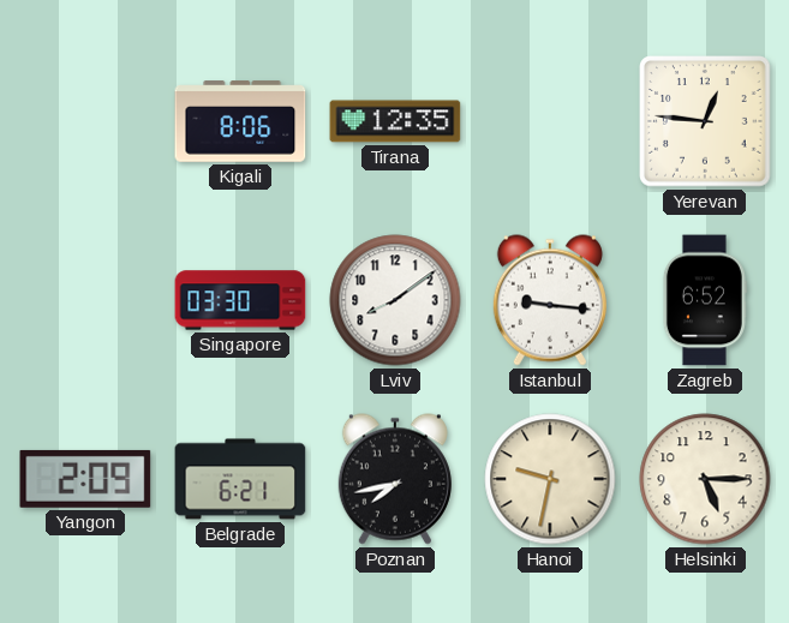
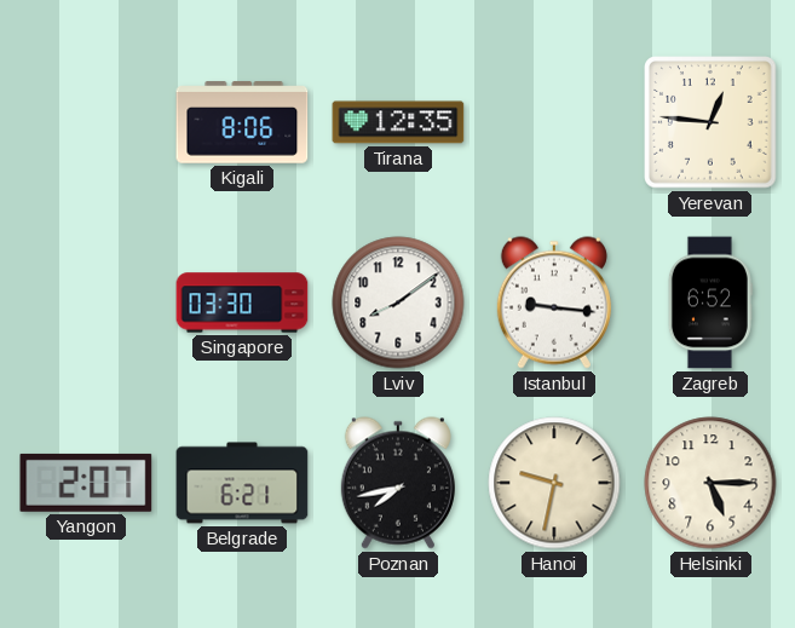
Yangon: 2:09 -> 2:07
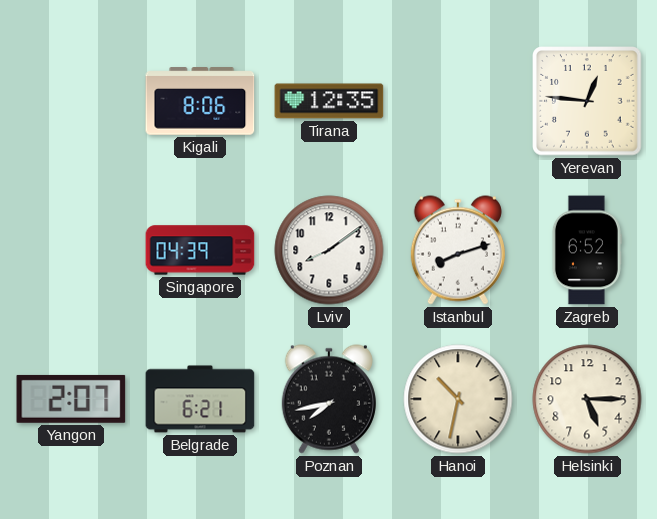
Singapore: 03:30 -> 04:39
Istanbul: 9:16 -> 8:12
Hanoi: 9:32 -> 10:32
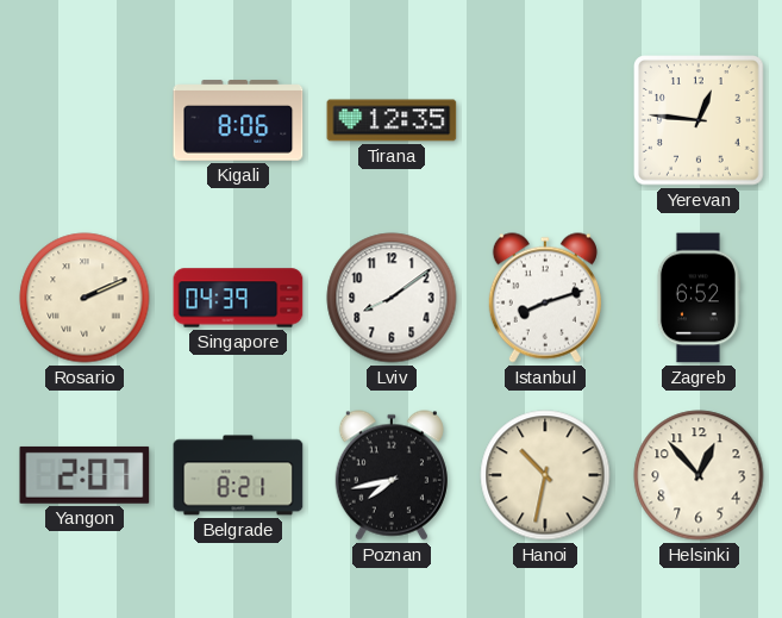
Rosario: none -> 2:11
Belgrade: 6:21 -> 8:21
Helsinki: 5:15 -> 12:53
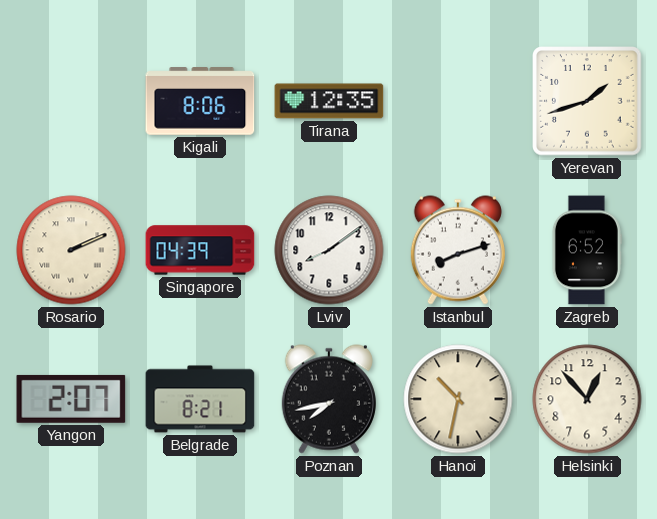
Yerevan: 12:46 -> 1:42
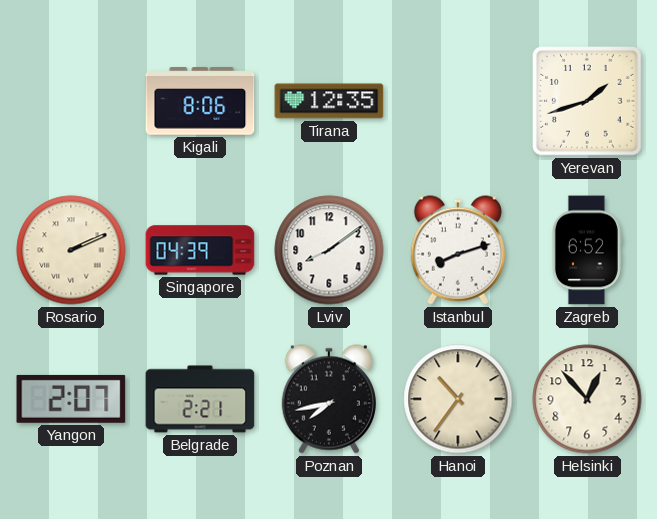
Belgrade: 8:21 -> 2:21
Hanoi: 10:32 -> 10:36
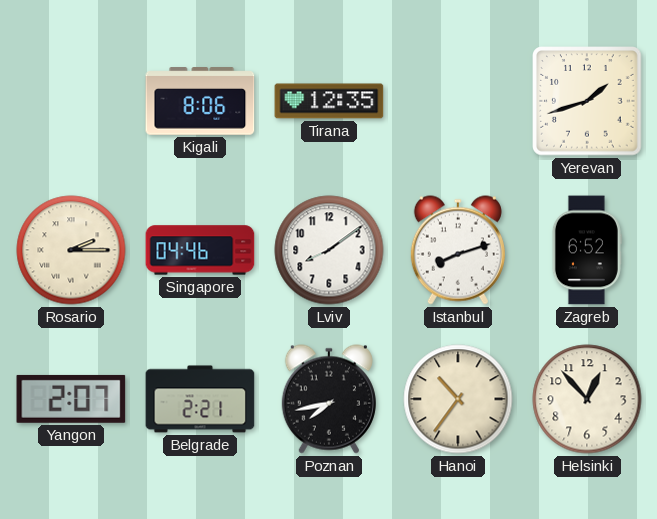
Rosario: 2:11 -> 2:15
Singapore: 04:39 -> 04:46
